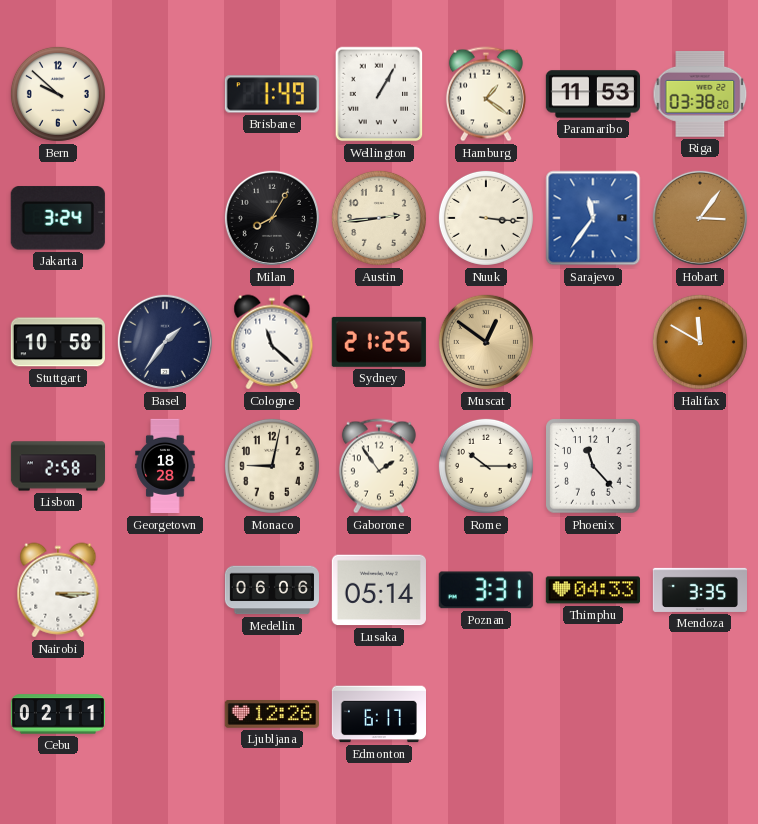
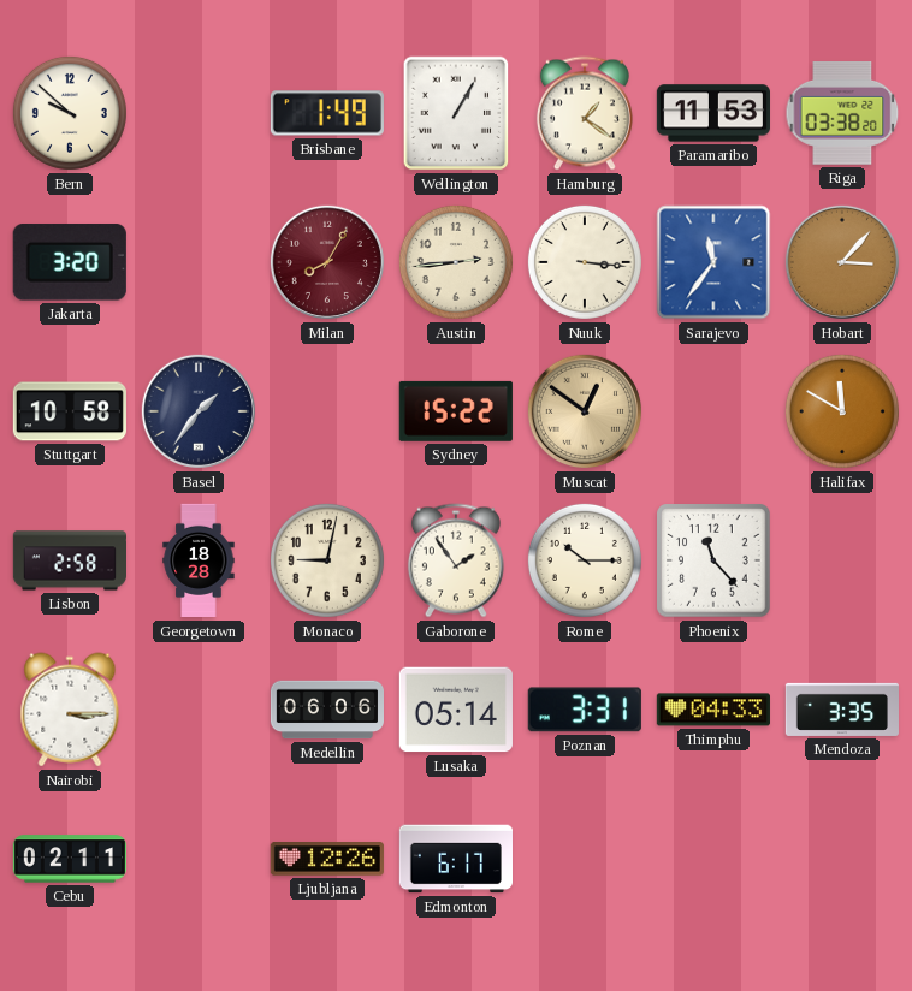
Jakarta: 3:24 -> 3:20
Milan dial: black -> burgundy
Hobart: 3:06 -> 3:07
Cologne: 11:22 -> none
Sydney: 21:25 -> 15:22
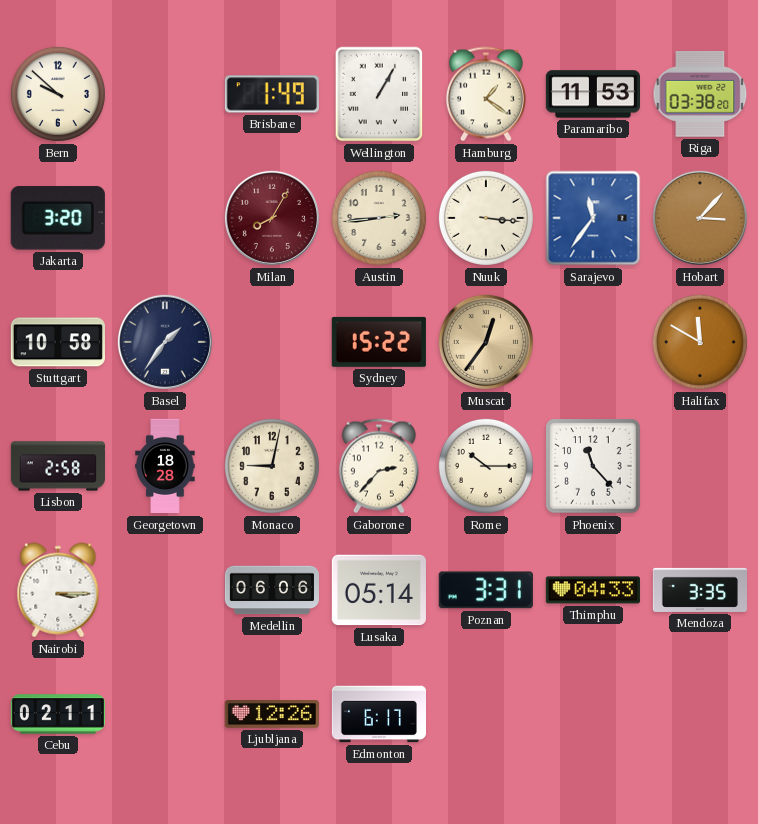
Muscat: 12:51 -> 12:36
Gaborone: 1:54 -> 2:37
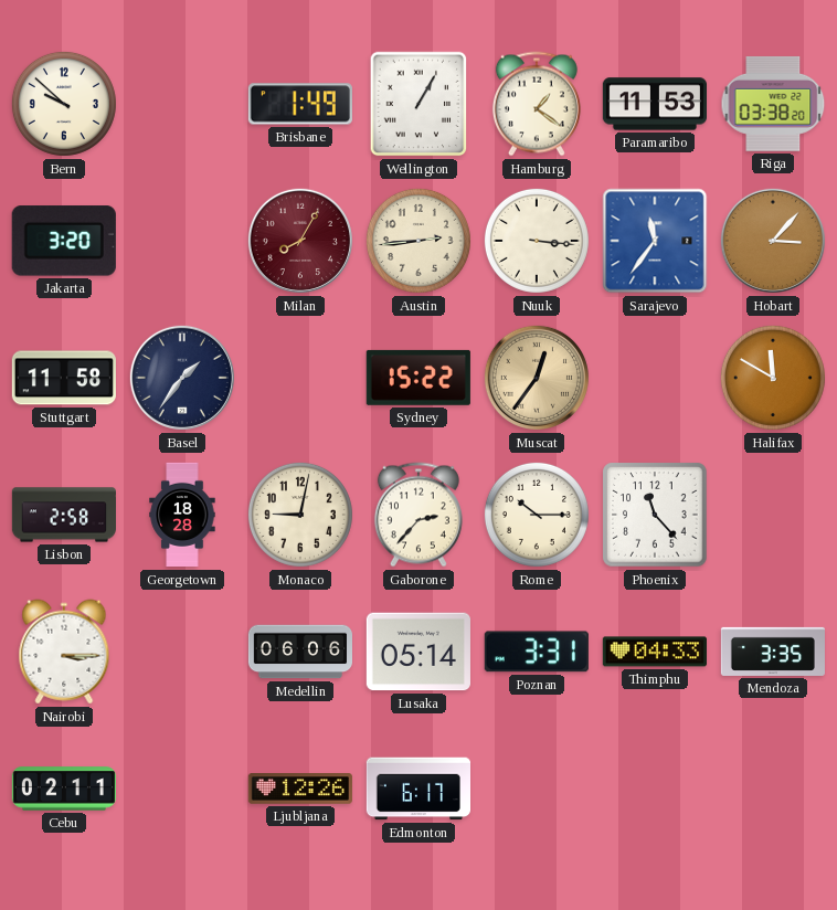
Stuttgart: 10:58 -> 11:58
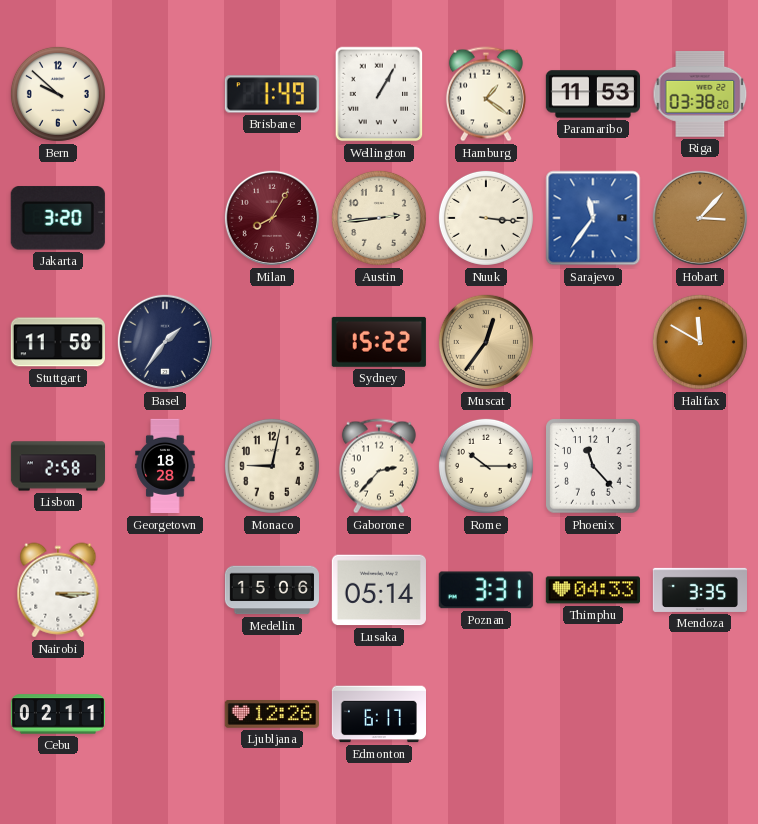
Medellin: 06:06 -> 15:06
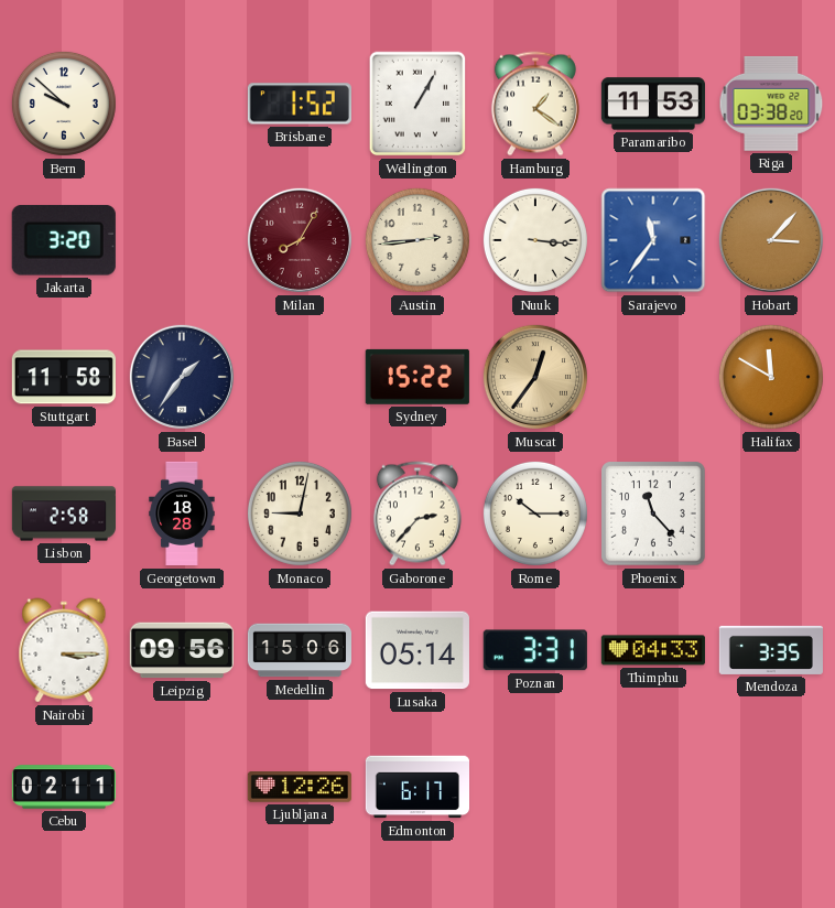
Brisbane: 1:49 -> 1:52
Leipzig: none -> 09:56
